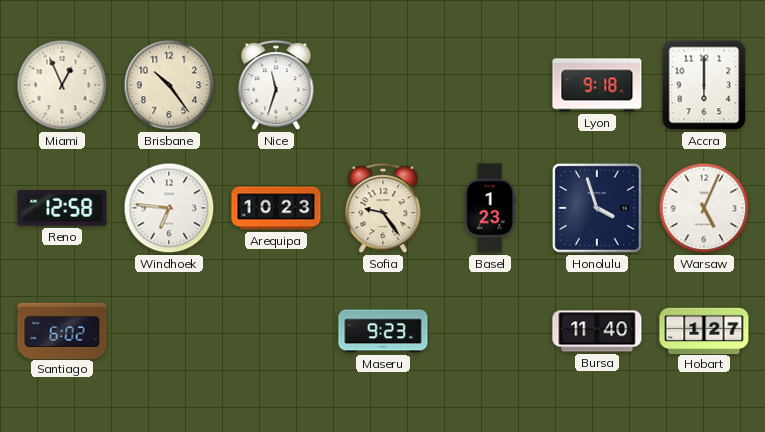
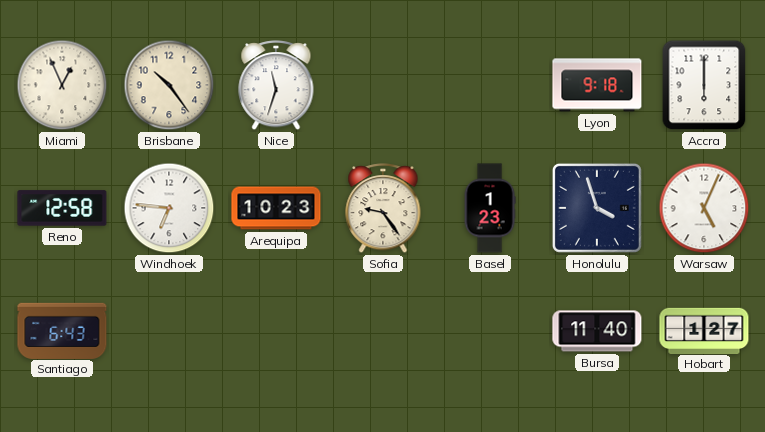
Santiago: 6:02 -> 6:43
Maseru: 9:23 -> none
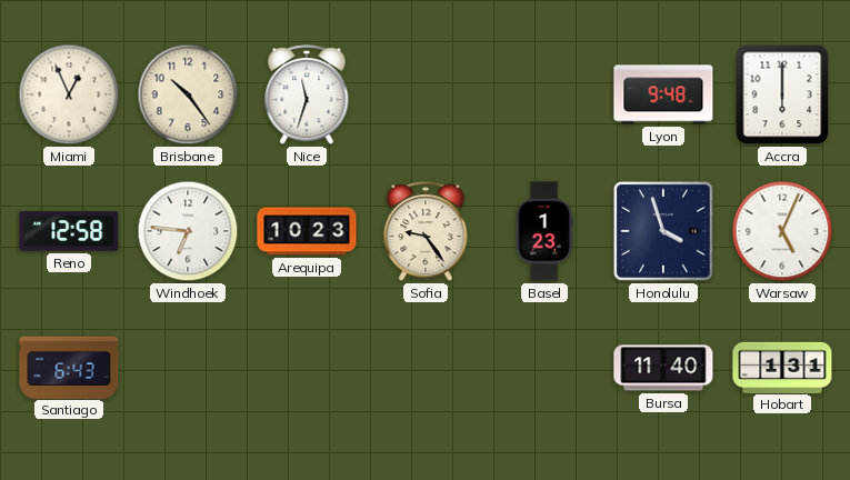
Lyon: 9:18 -> 9:48
Hobart: 1:27 -> 1:31
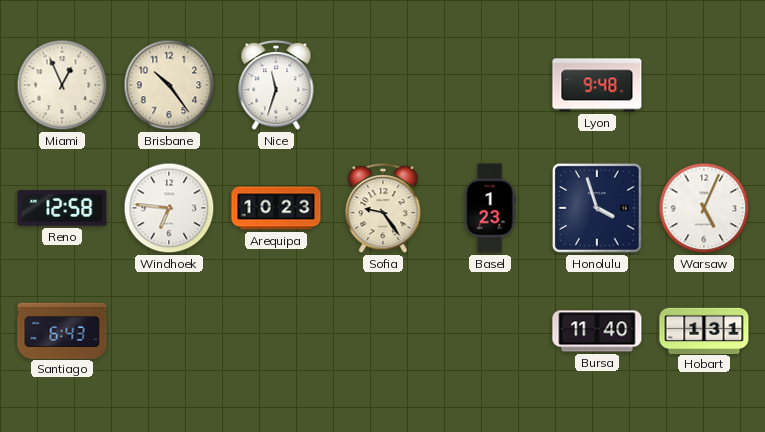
Accra: 6:00 -> none
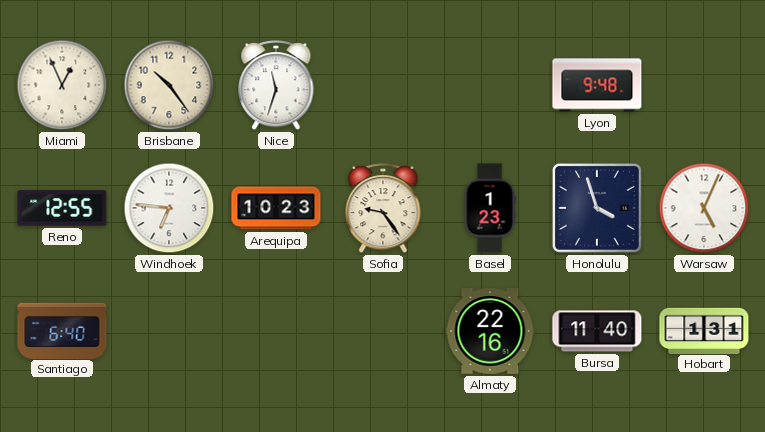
Reno: 12:58 -> 12:55
Santiago: 6:43 -> 6:40
Almaty: none -> 22:16
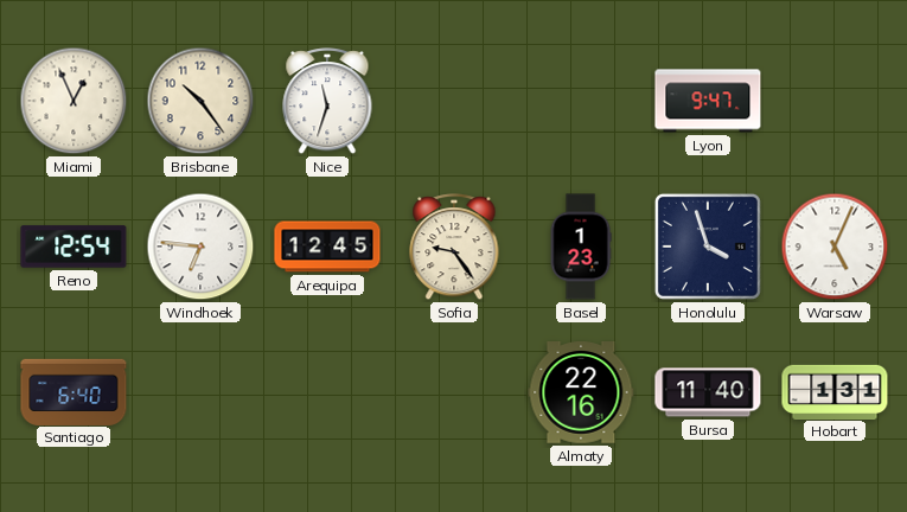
Lyon: 9:48 -> 9:47
Reno: 12:55 -> 12:54
Arequipa: 10:23 -> 12:45
